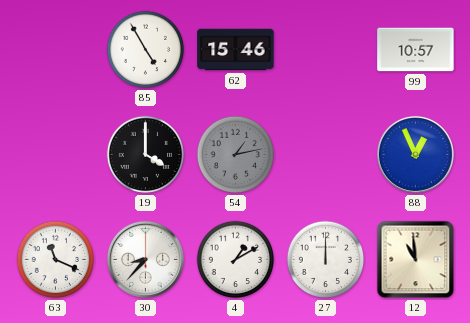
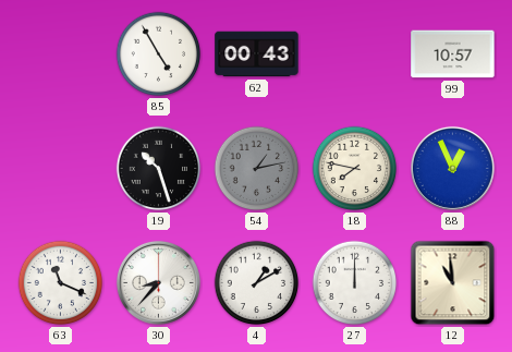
62: 15:46 -> 00:43
19: 4:00 -> 10:27
18: none -> 7:47
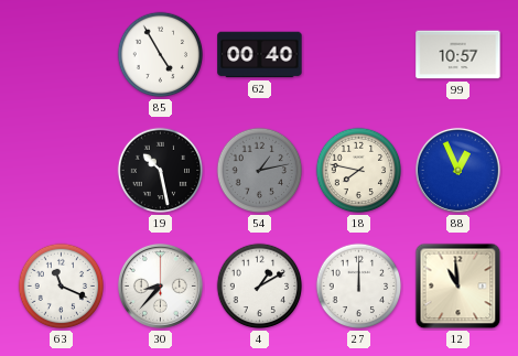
62: 00:43 -> 00:40
19: 10:27 -> 10:28
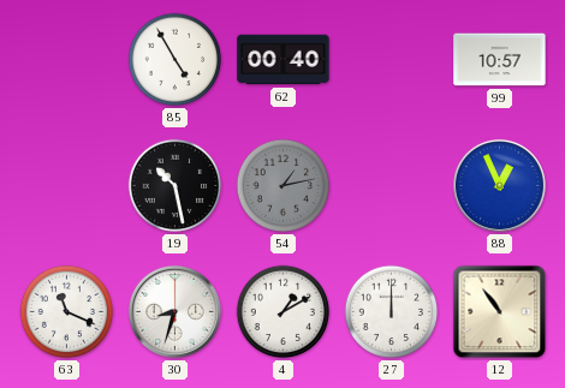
18: 7:47 -> none
30: 8:37 -> 8:33
12: 10:59 -> 10:54
